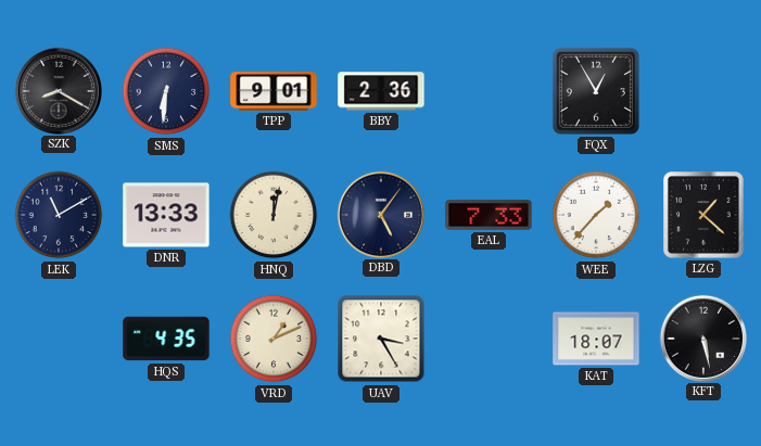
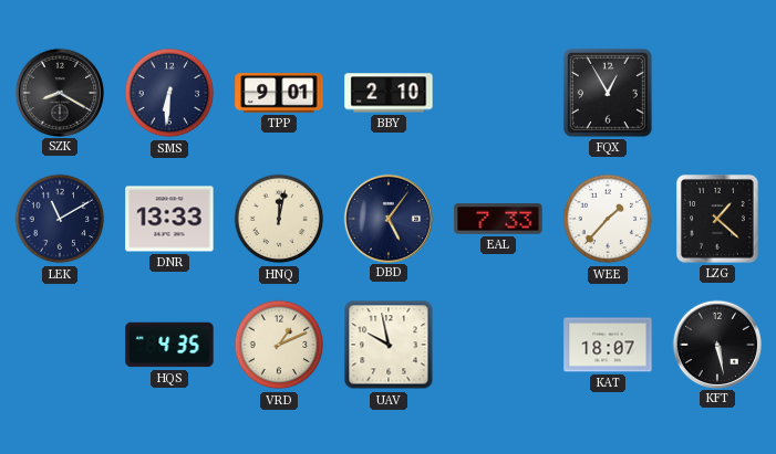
BBY: 2:36 -> 2:10
UAV: 3:25 -> 9:58
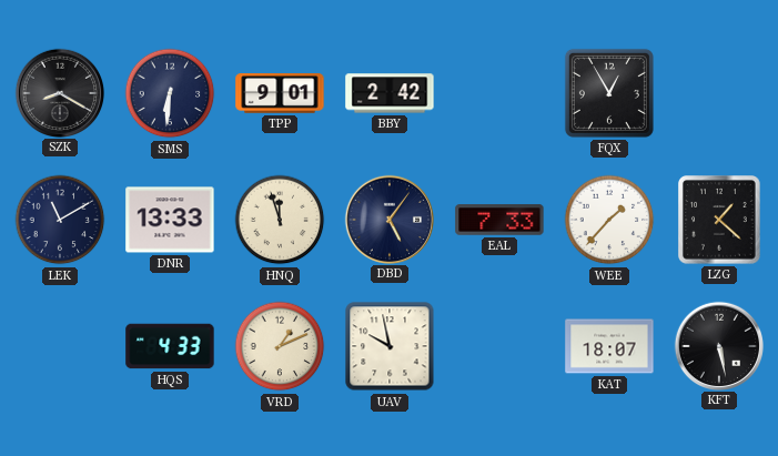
BBY: 2:10 -> 2:42
HNQ: 12:02 -> 11:57
HQS: 4:35 -> 4:33
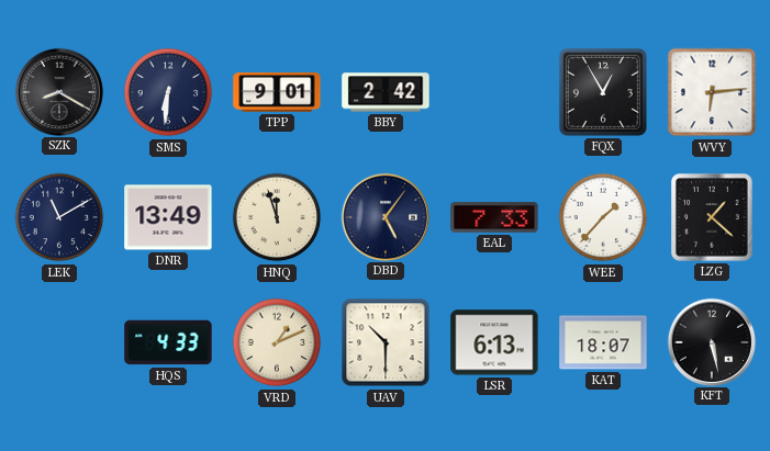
WVY: none -> 6:14
DNR: 13:33 -> 13:49
UAV: 9:58 -> 10:30
LSR: none -> 6:13
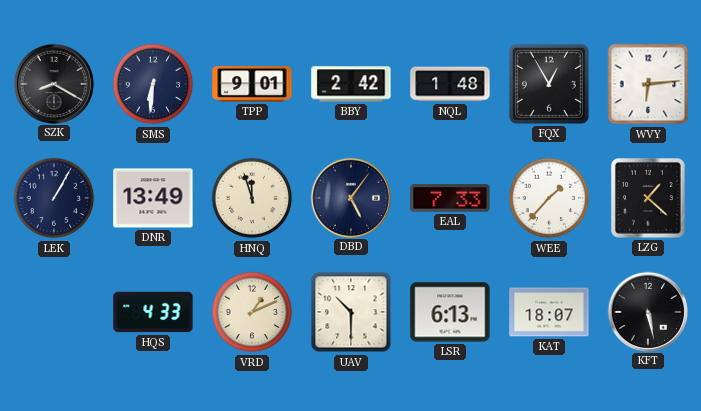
NQL: none -> 1:48
LEK: 11:10 -> 1:05
